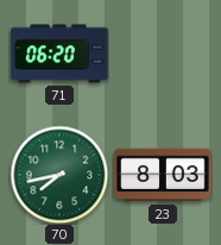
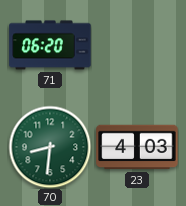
70: 7:43 -> 8:31
23: 8:03 -> 4:03
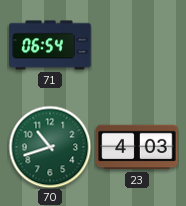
71: 06:20 -> 06:54
70: 8:31 -> 10:42
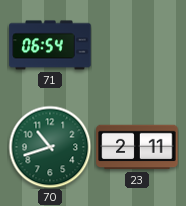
23: 4:03 -> 2:11
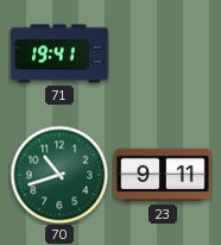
71: 06:54 -> 19:41
23: 2:11 -> 9:11
